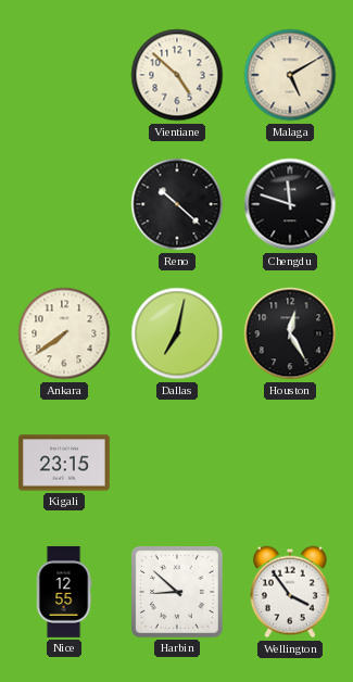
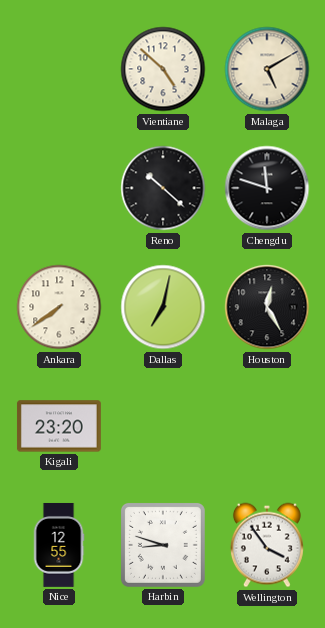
Kigali: 23:15 -> 23:20
Harbin: 8:52 -> 8:48
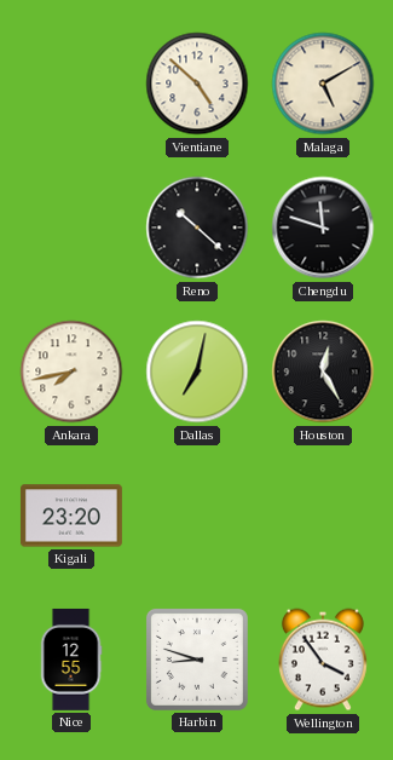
Ankara: 7:39 -> 7:43
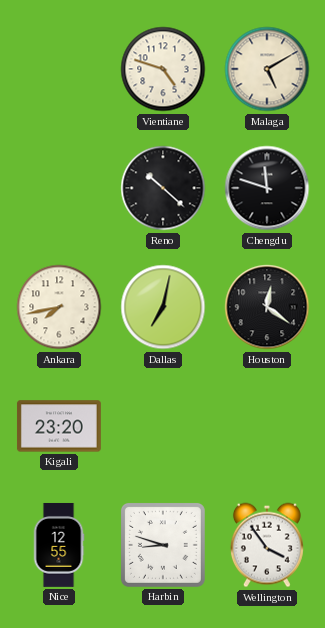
Vientiane: 4:52 -> 4:48
Houston: 12:25 -> 12:21
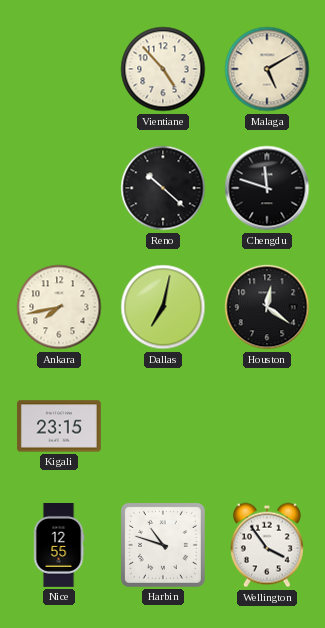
Vientiane: 4:48 -> 4:53
Kigali: 23:20 -> 23:15
Harbin: 8:48 -> 10:48
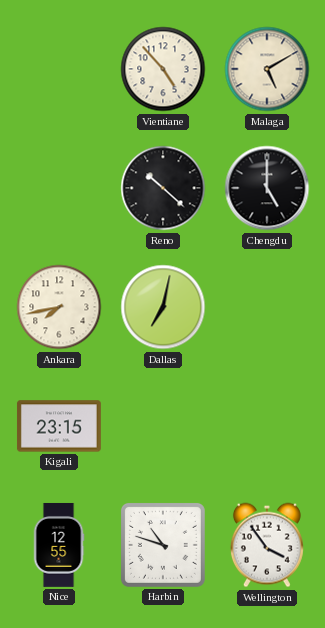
Chengdu: 11:48 -> 5:00
Houston: 12:21 -> none
